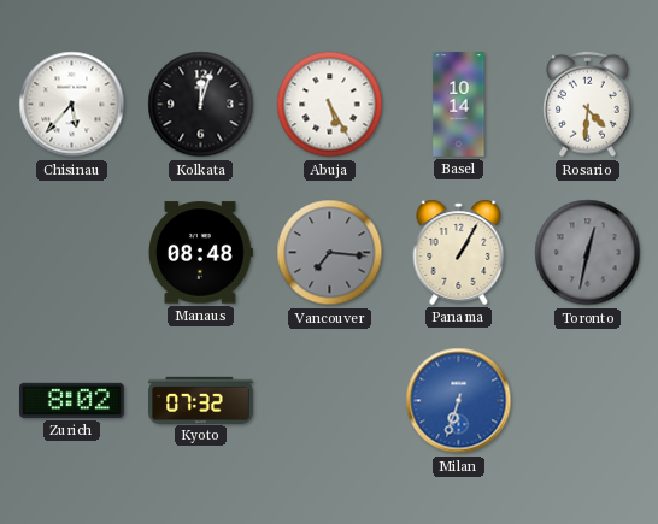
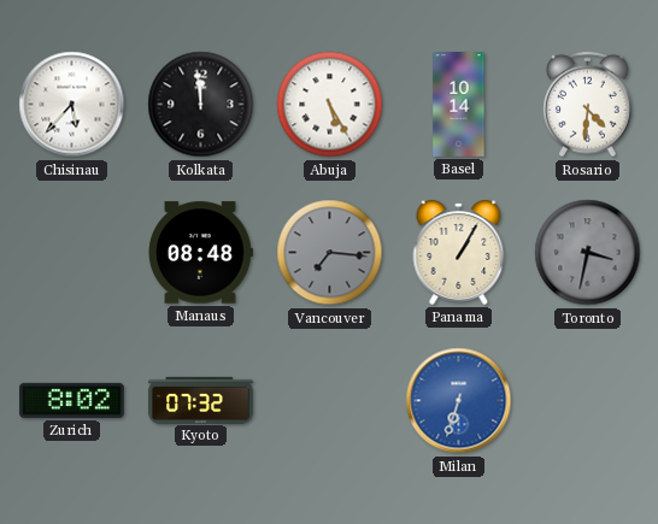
Kolkata: 12:03 -> 11:59
Toronto: 12:32 -> 3:32
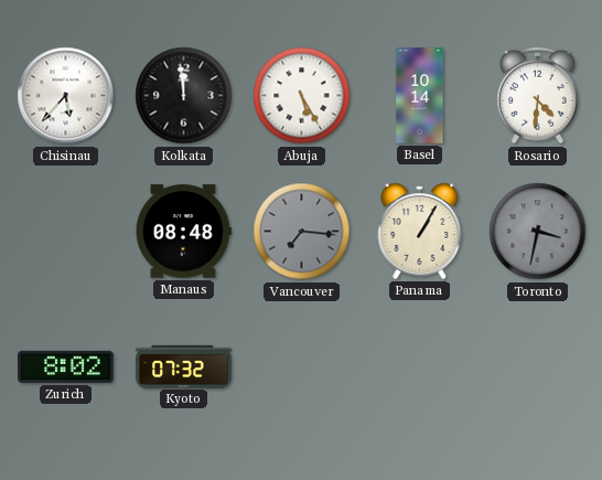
Milan: 6:33 -> none
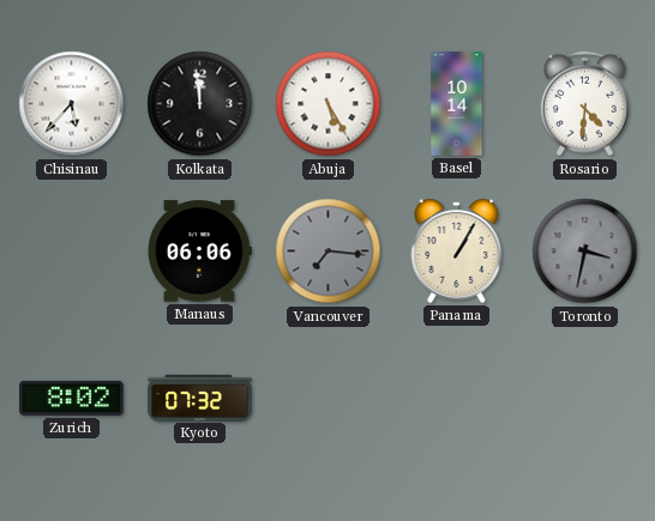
Manaus: 08:48 -> 06:06
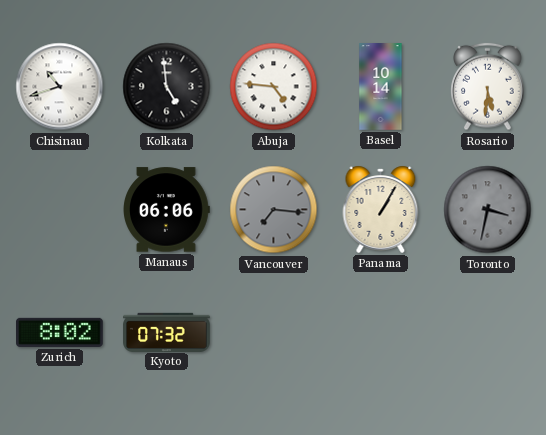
Chisinau: 5:37 -> 10:42
Kolkata: 11:59 -> 4:59
Abuja: 5:25 -> 4:46
Rosario: 4:31 -> 5:31
